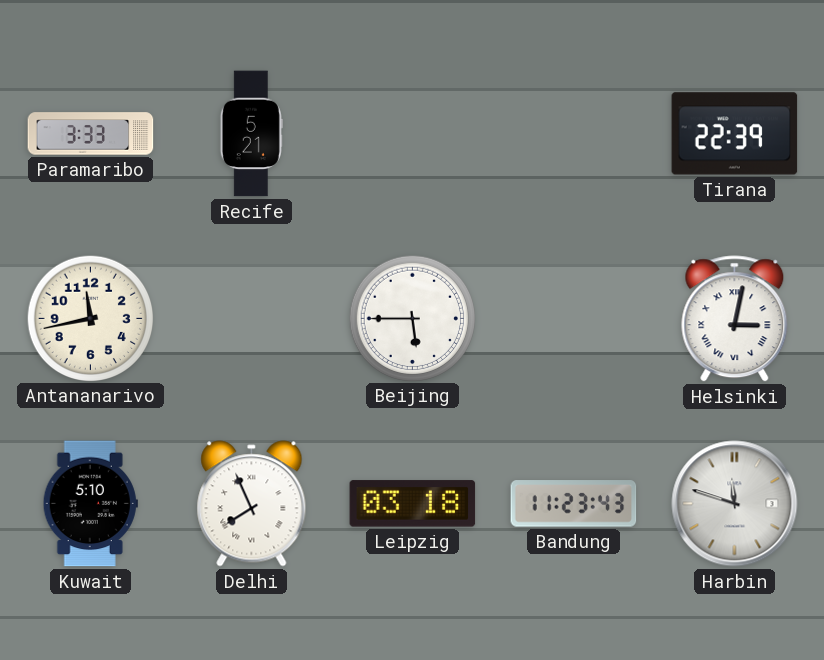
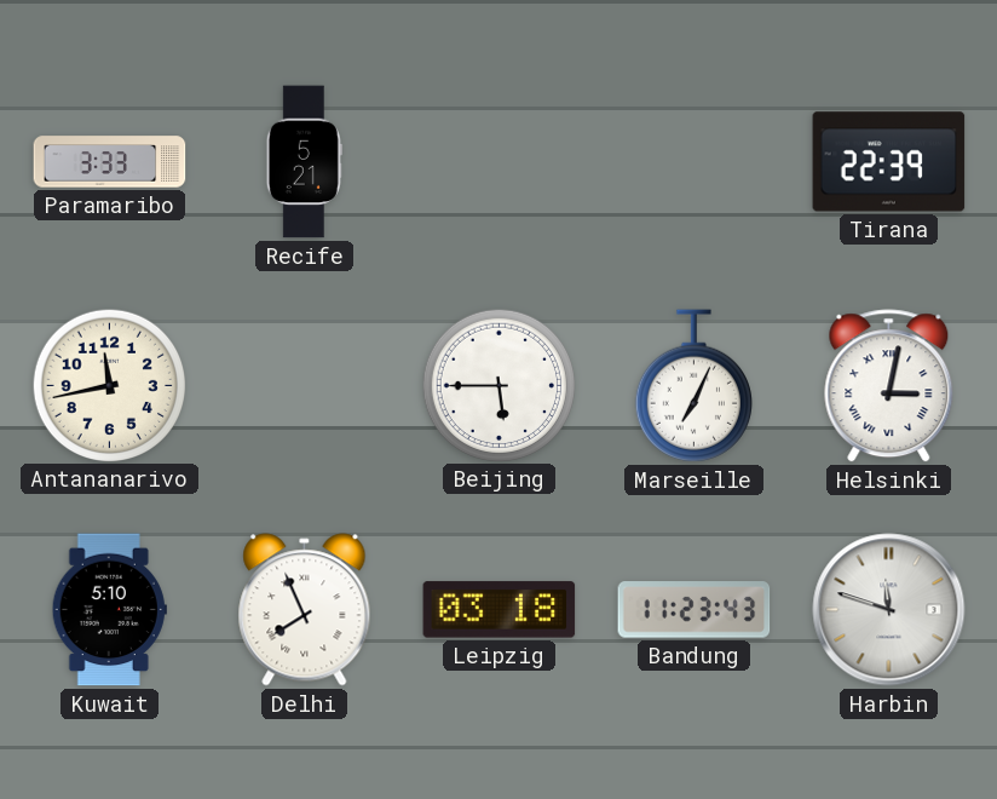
Marseille: none -> 7:04
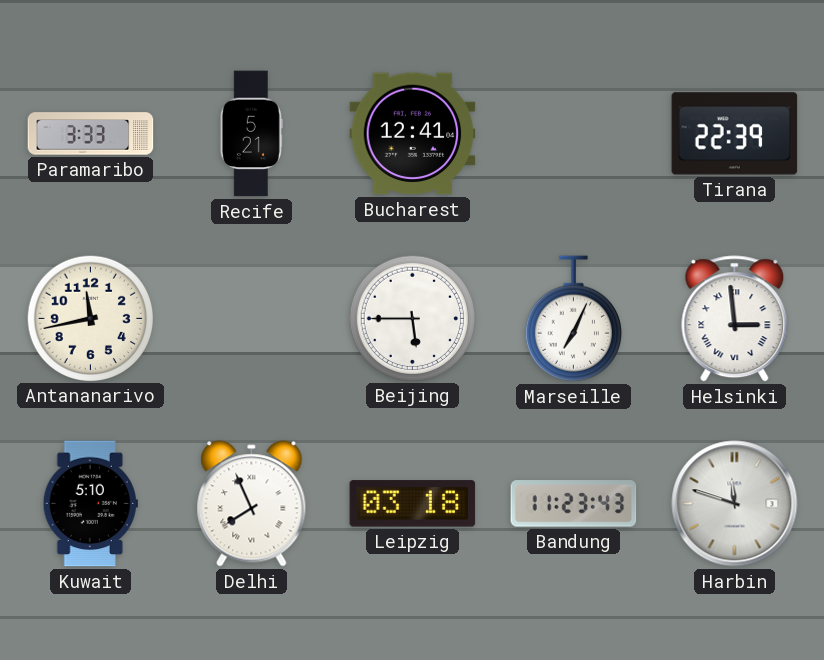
Bucharest: none -> 12:41
Helsinki: 3:02 -> 2:59
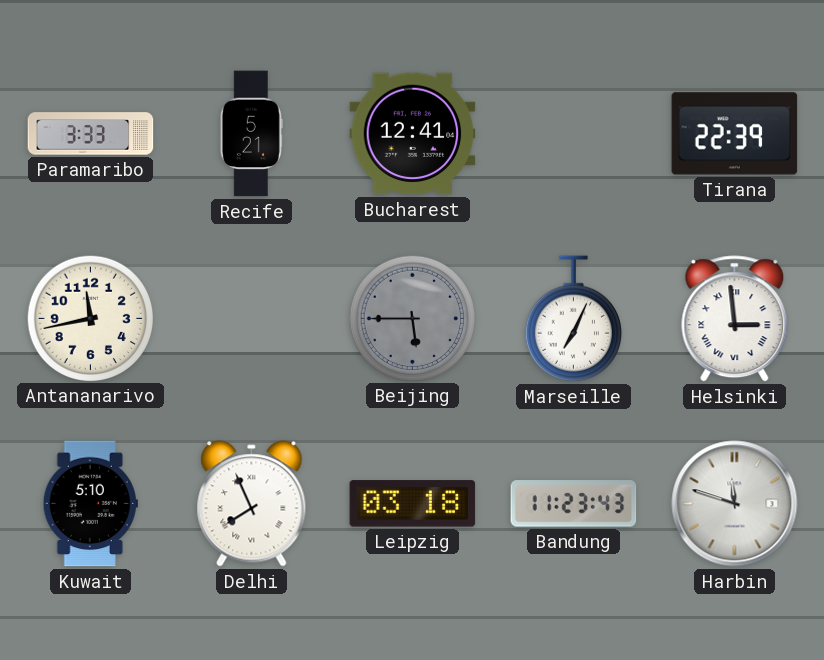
Beijing dial: white -> grey
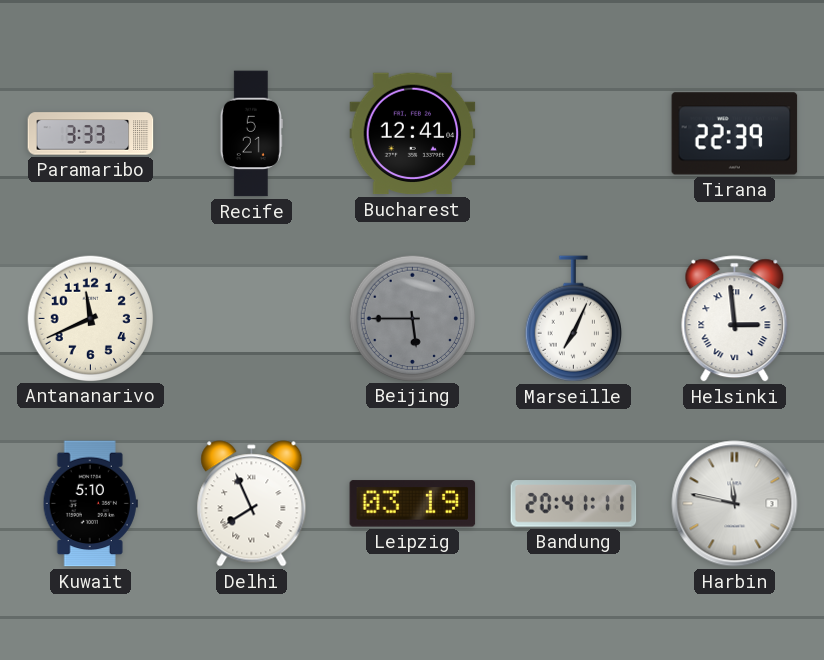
Antananarivo: 11:43 -> 11:41
Leipzig: 03:18 -> 03:19
Bandung: 11:23 -> 20:41
Harbin: 11:48 -> 11:47
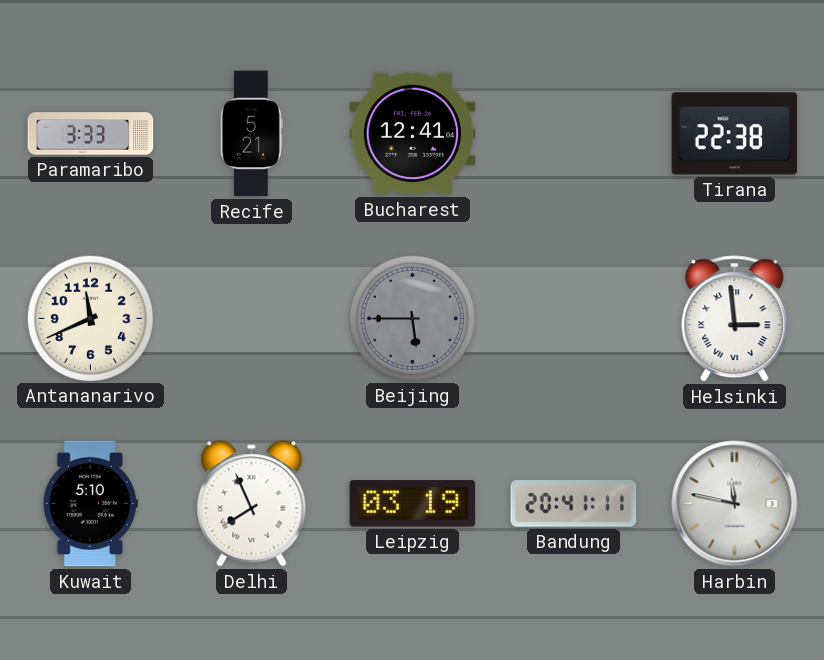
Tirana: 22:39 -> 22:38
Marseille: 7:04 -> none
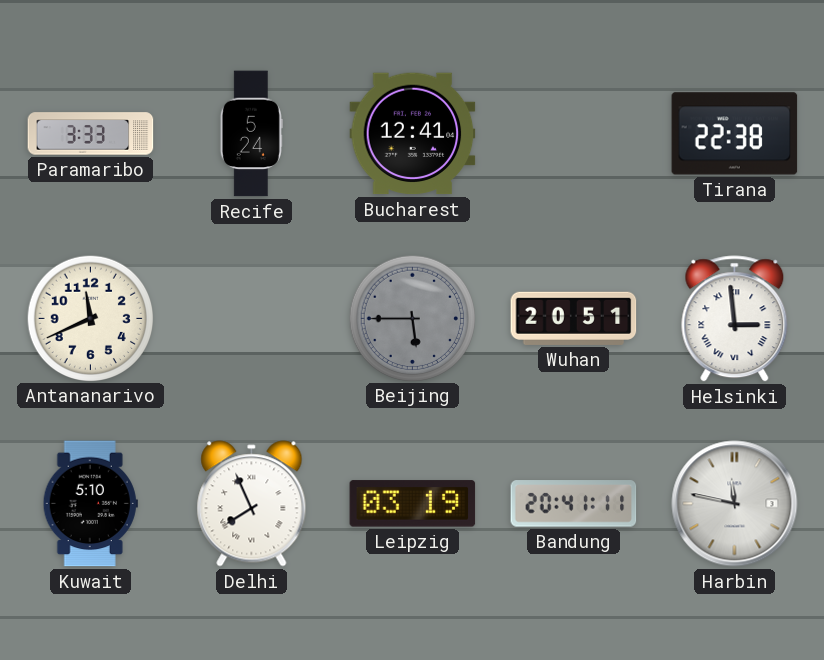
Recife: 5:21 -> 5:24
Wuhan: none -> 20:51
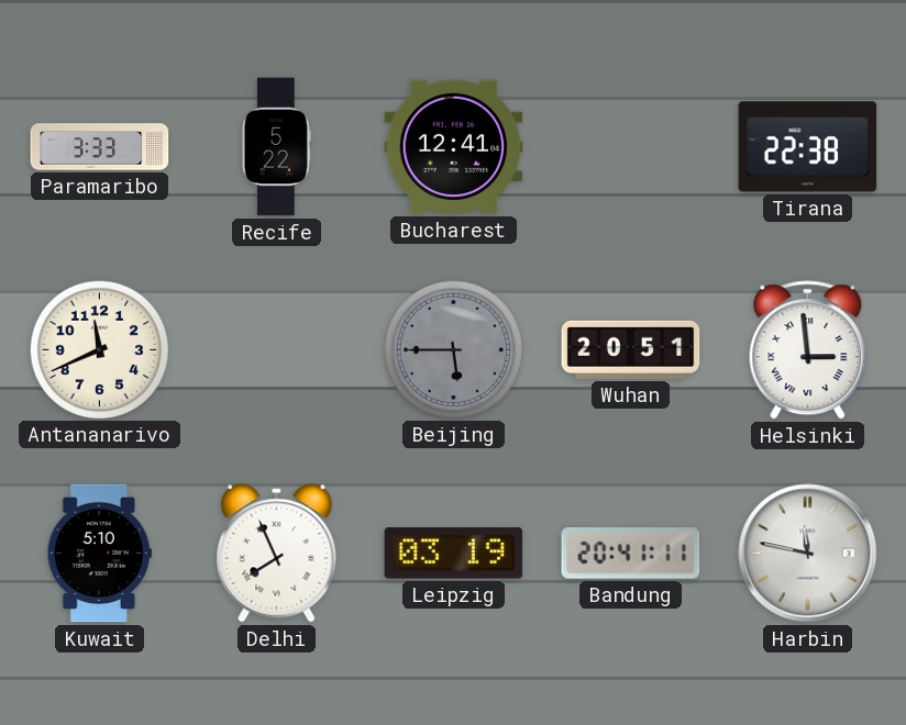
Recife: 5:24 -> 5:22
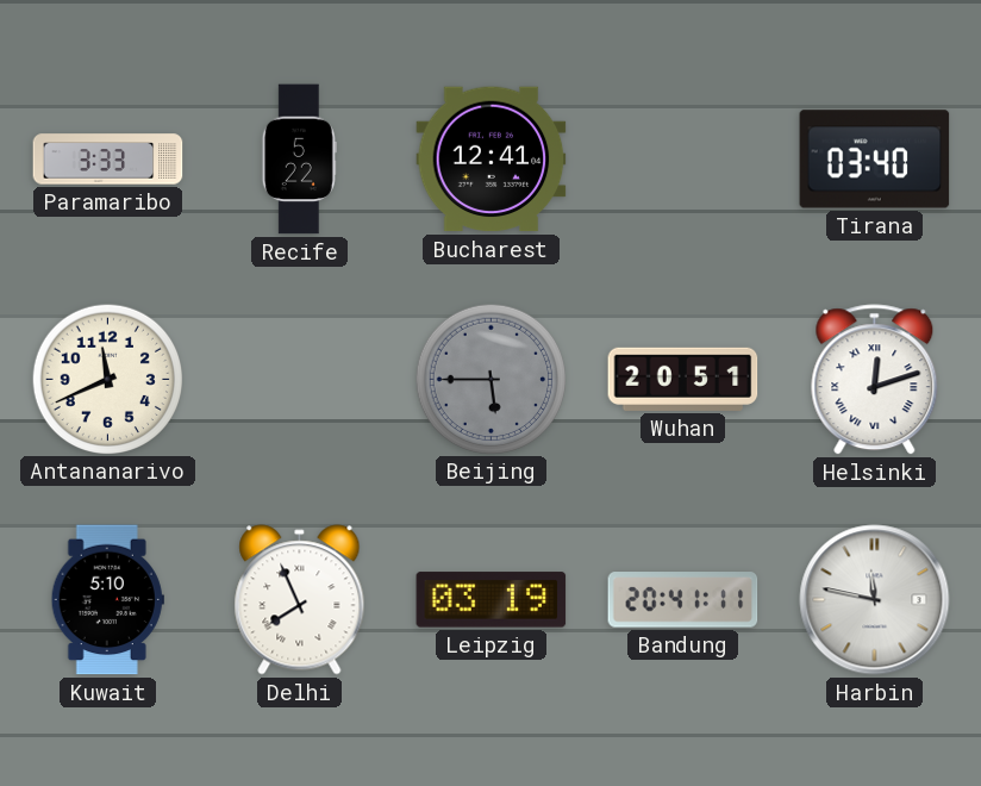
Tirana: 22:38 -> 03:40
Helsinki: 2:59 -> 12:12
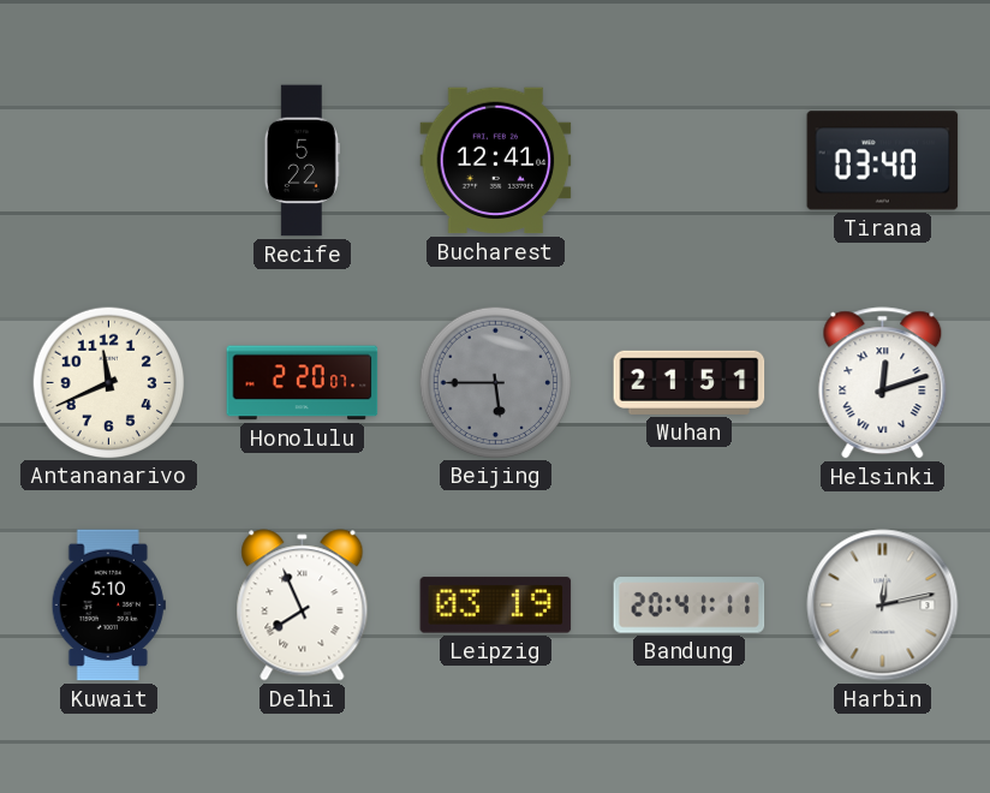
Paramaribo: 3:33 -> none
Honolulu: none -> 2:20
Wuhan: 20:51 -> 21:51
Harbin: 11:47 -> 12:13
